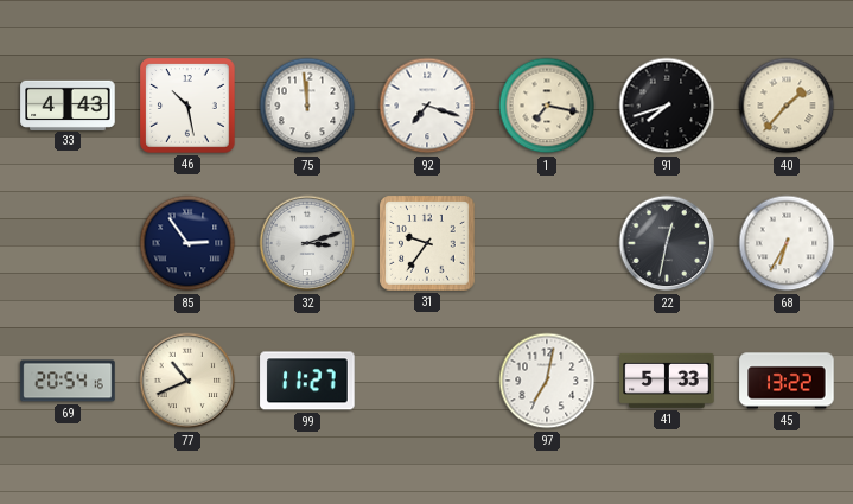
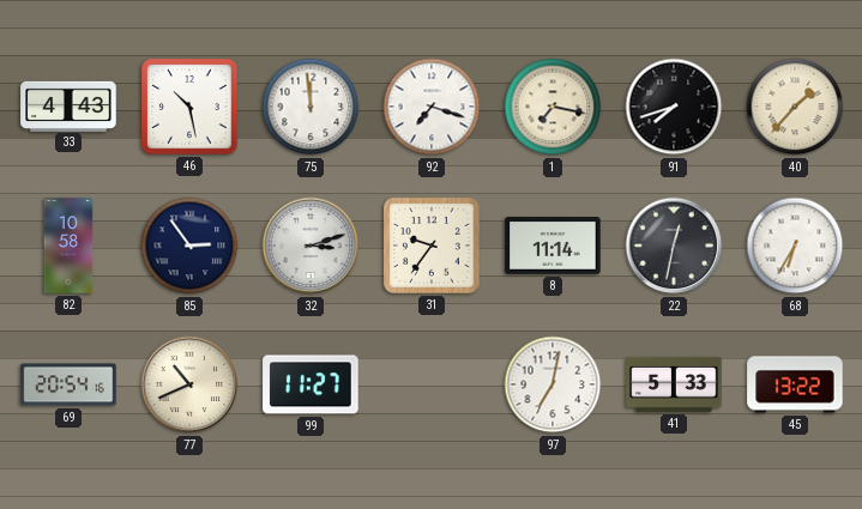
82: none -> 10:58
8: none -> 11:14
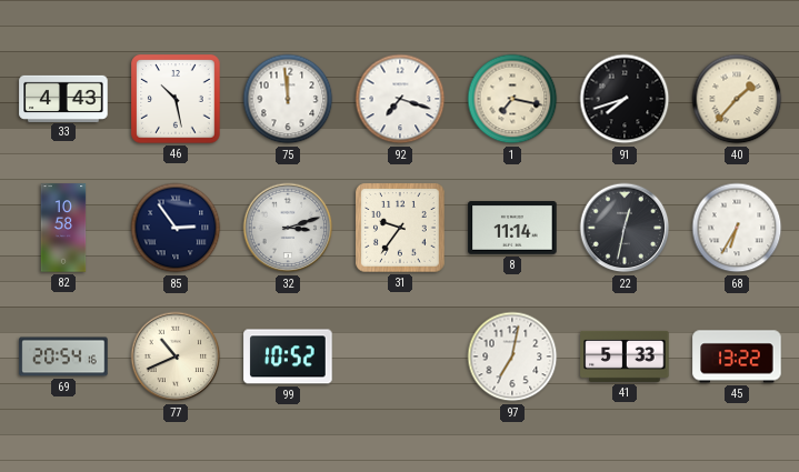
99: 11:27 -> 10:52
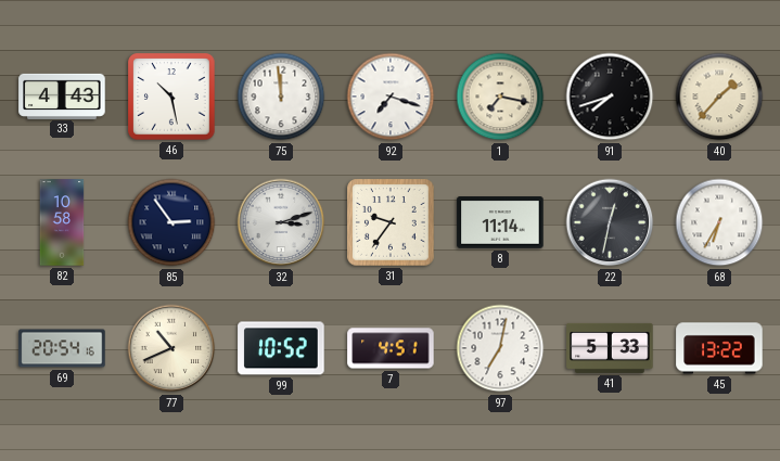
7: none -> 4:51
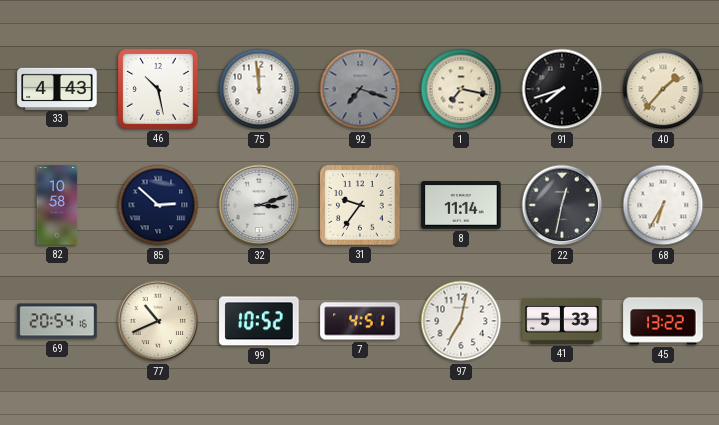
92 dial: white -> grey
85: 2:54 -> 2:52
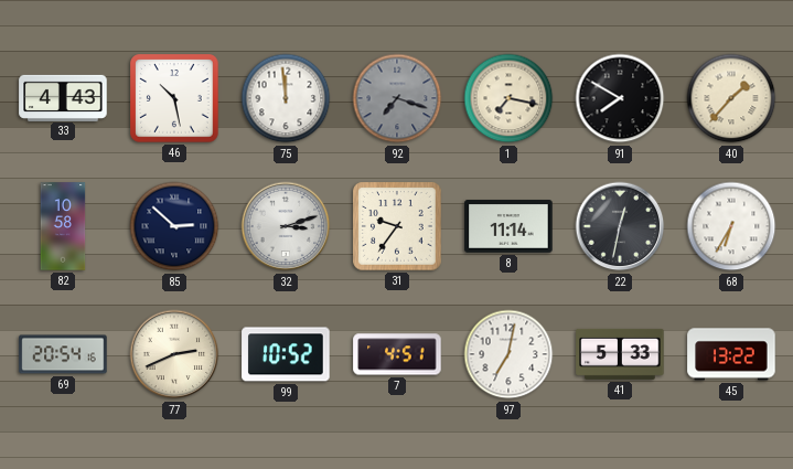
91: 7:42 -> 7:50
77: 10:41 -> 2:41
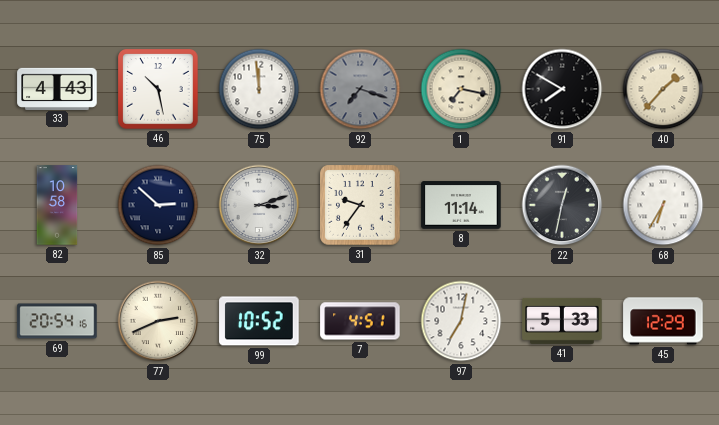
45: 13:22 -> 12:29
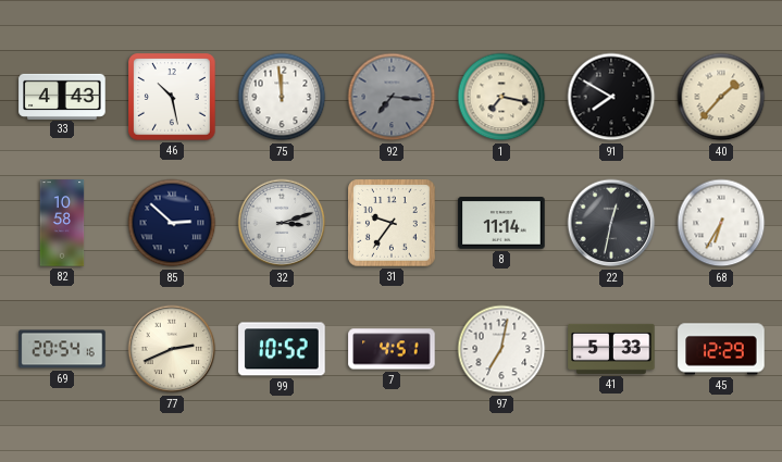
92: 7:18 -> 7:16
